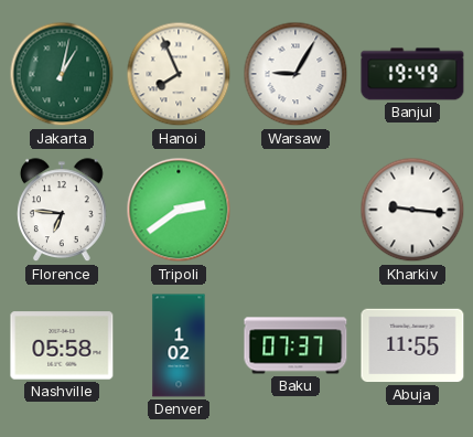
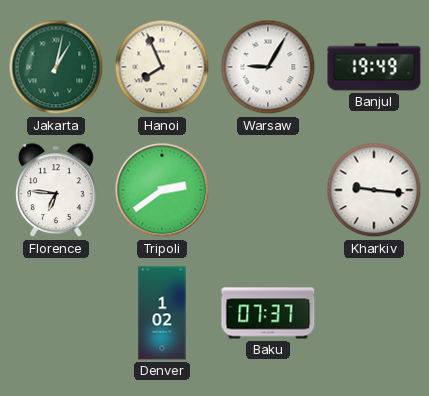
Nashville: 05:58 -> none
Abuja: 11:55 -> none
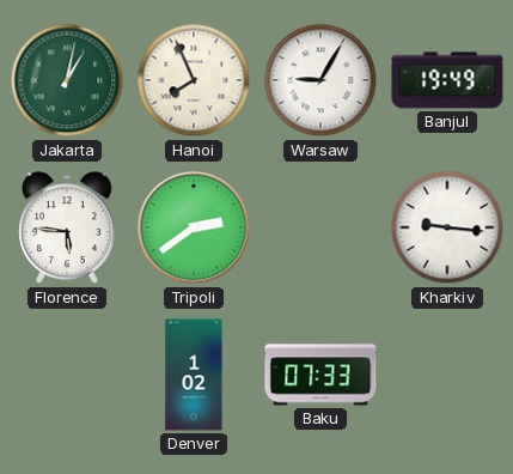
Florence: 6:46 -> 5:46
Baku: 07:37 -> 07:33
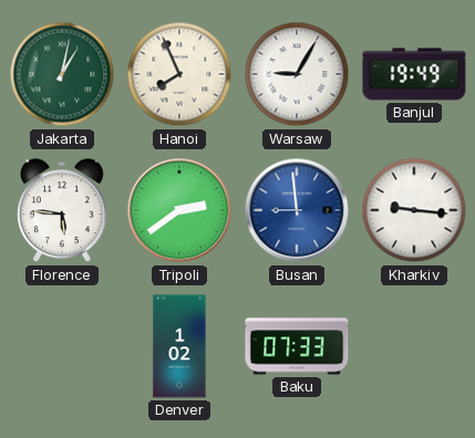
Busan: none -> 8:59
